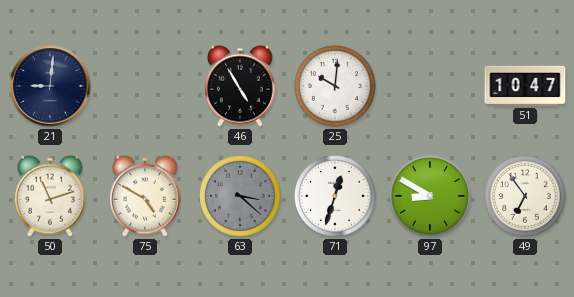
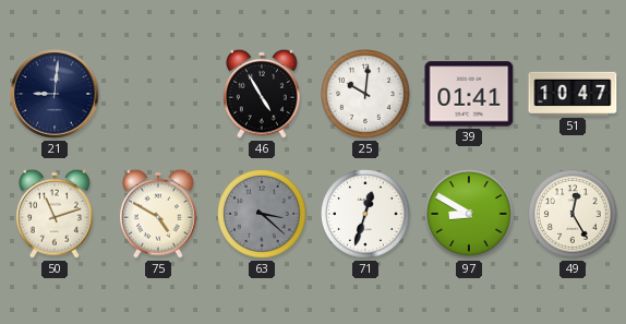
39: none -> 01:41
49: 6:54 -> 12:25
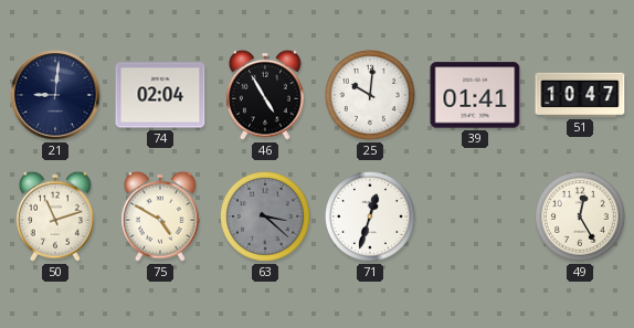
74: none -> 02:04
97: 8:50 -> none
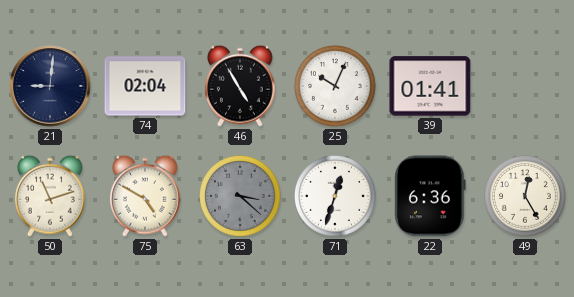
25: 10:01 -> 10:04
51: 10:47 -> none
22: none -> 6:36
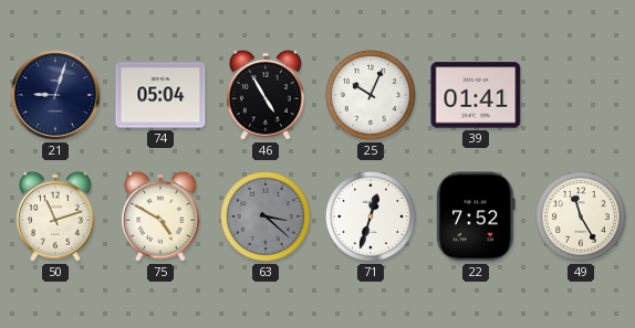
21: 9:01 -> 9:03
74: 02:04 -> 05:04
22: 6:36 -> 7:52
49: 12:25 -> 11:25
